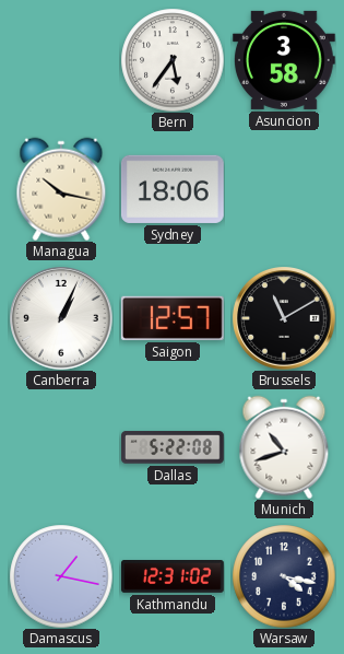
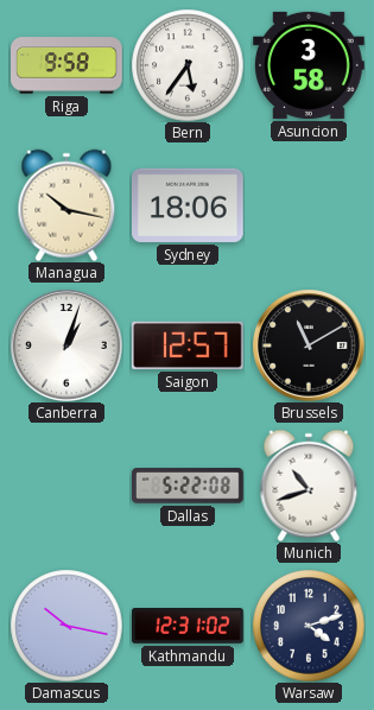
Riga: none -> 9:58
Canberra: 1:04 -> 1:03
Damascus: 1:17 -> 10:17
Warsaw: 4:17 -> 4:12
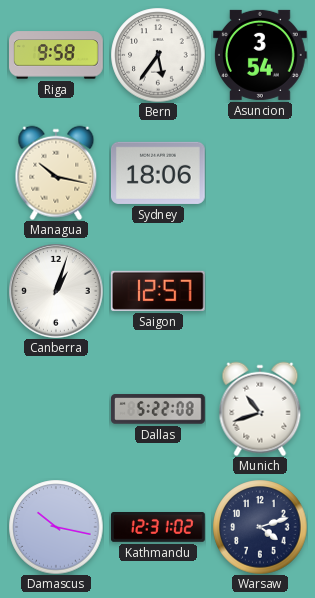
Asuncion: 3:58 -> 3:54
Brussels: 11:10 -> none
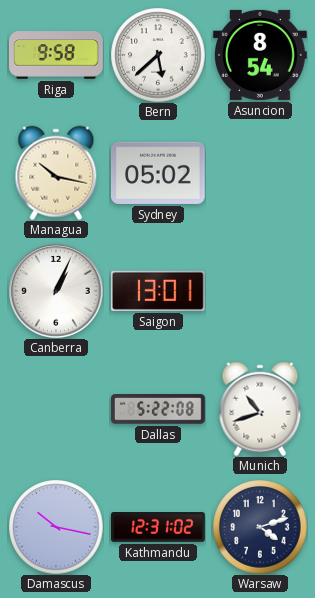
Bern: 5:36 -> 5:38
Asuncion: 3:54 -> 8:54
Sydney: 18:06 -> 05:02
Canberra: 1:03 -> 1:04
Saigon: 12:57 -> 13:01
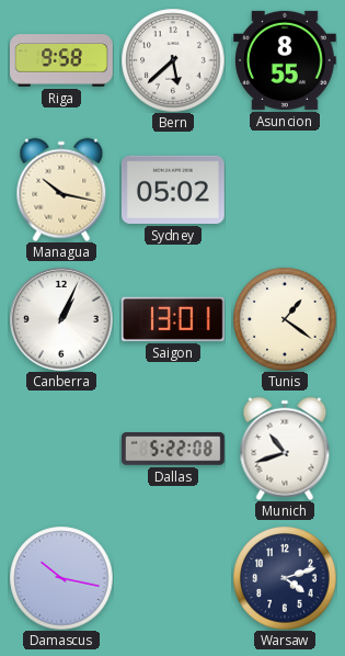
Asuncion: 8:54 -> 8:55
Tunis: none -> 1:21
Kathmandu: 12:31 -> none
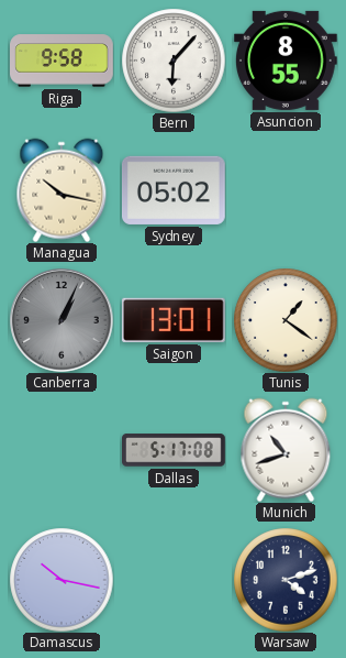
Bern: 5:38 -> 6:07
Canberra dial: white -> grey
Dallas: 5:22 -> 5:17
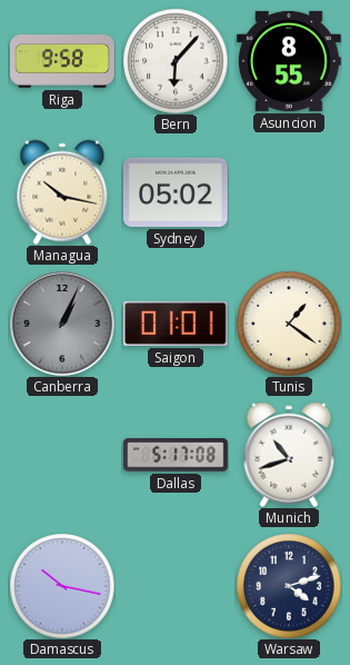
Saigon: 13:01 -> 01:01
